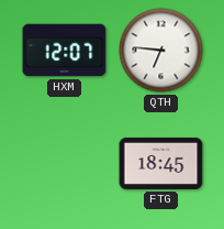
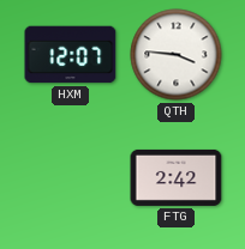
QTH: 6:46 -> 3:46
FTG: 18:45 -> 2:42
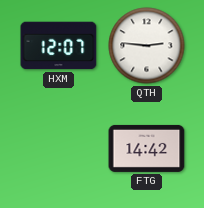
QTH: 3:46 -> 2:46
FTG: 2:42 -> 14:42
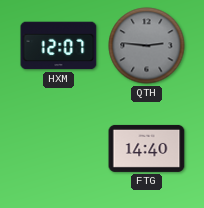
QTH dial: white -> grey
FTG: 14:42 -> 14:40
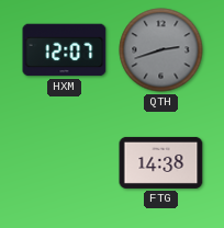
QTH: 2:46 -> 2:42
FTG: 14:40 -> 14:38
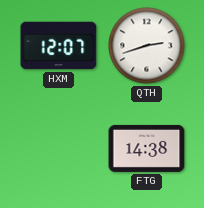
QTH dial: grey -> white
